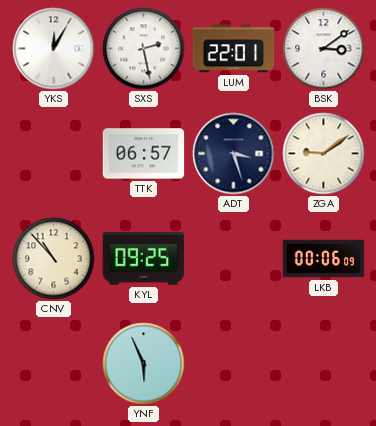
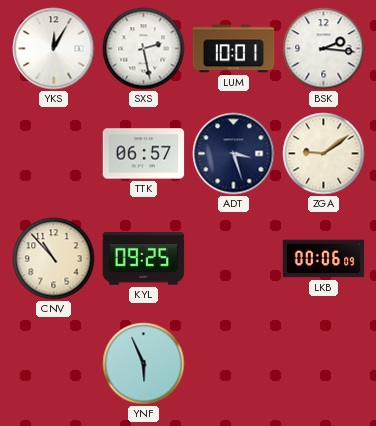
LUM: 22:01 -> 10:01
BSK: 3:09 -> 2:16
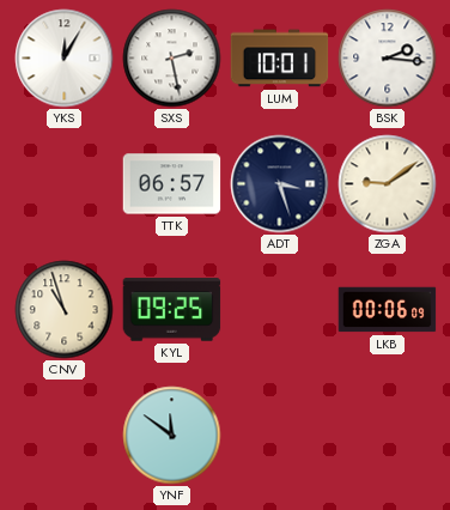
CNV: 10:53 -> 10:57
YNF: 5:56 -> 11:51
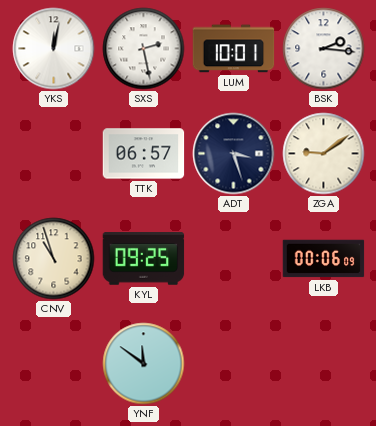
YKS: 12:05 -> 12:02
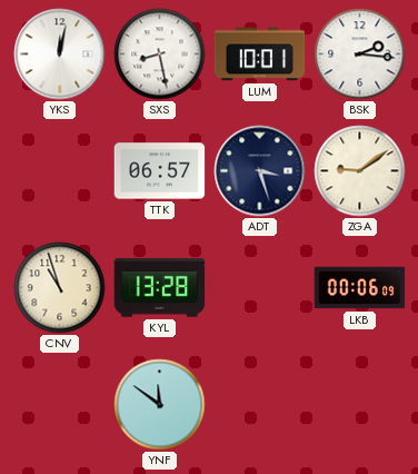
SXS: 2:28 -> 8:28
KYL: 09:25 -> 13:28
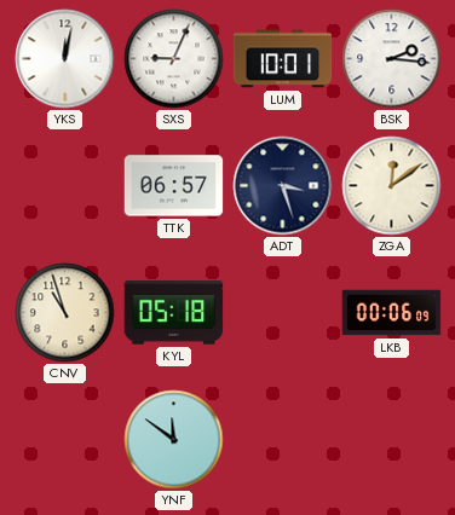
SXS: 8:28 -> 9:04
ZGA: 9:09 -> 12:09
KYL: 13:28 -> 05:18
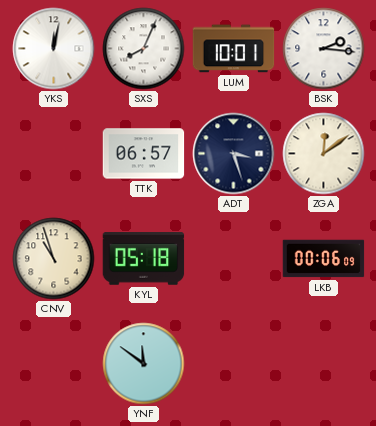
SXS: 9:04 -> 8:04
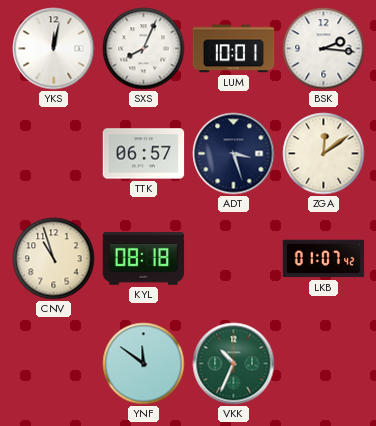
KYL: 05:18 -> 08:18
LKB: 00:06 -> 01:07
VKK: none -> 10:34
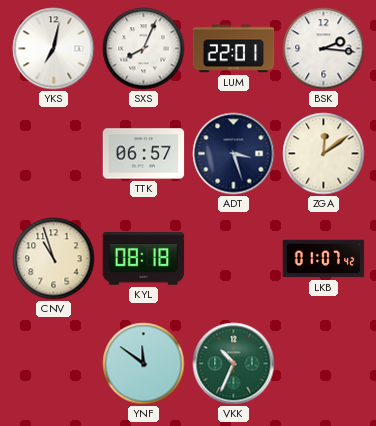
YKS: 12:02 -> 7:02
LUM: 10:01 -> 22:01
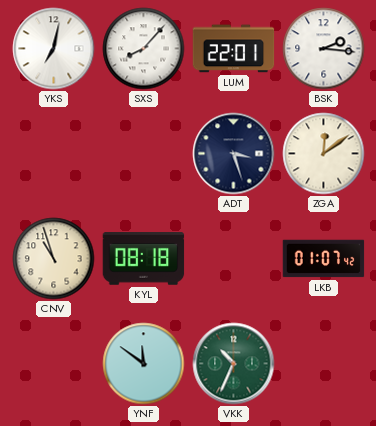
SXS: 8:04 -> 8:07
TTK: 06:57 -> none
